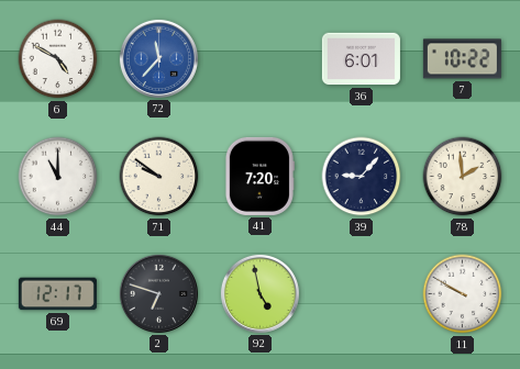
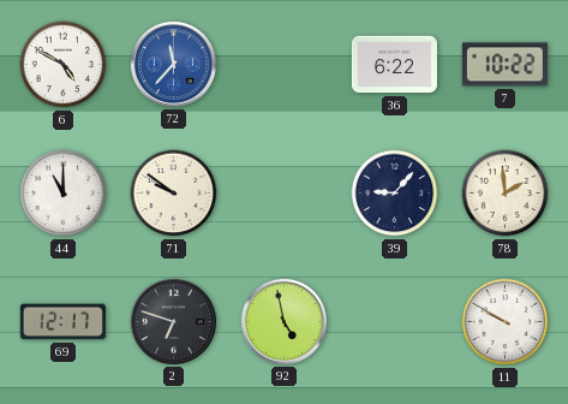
36: 6:01 -> 6:22
41: 7:20 -> none
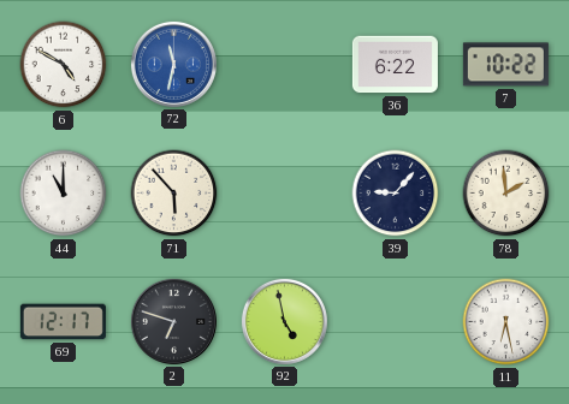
72: 11:37 -> 11:32
71: 9:51 -> 5:53
11: 9:50 -> 6:28
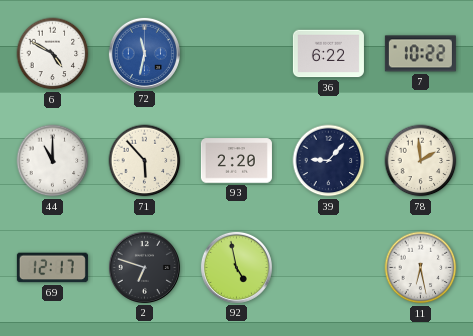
93: none -> 2:20
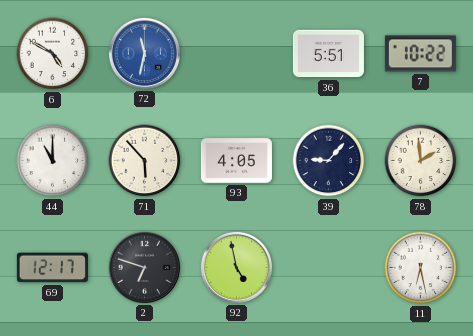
36: 6:22 -> 5:51
93: 2:20 -> 4:05
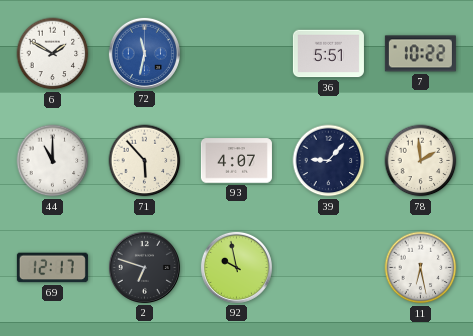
6: 4:50 -> 1:50
93: 4:05 -> 4:07
92: 4:58 -> 9:58
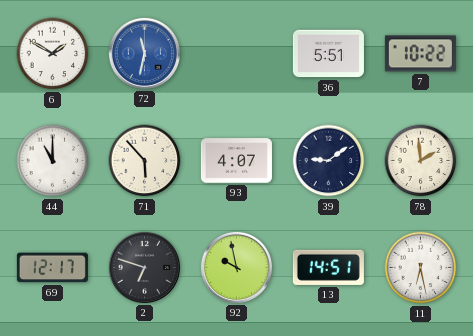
39: 9:07 -> 9:09
13: none -> 14:51
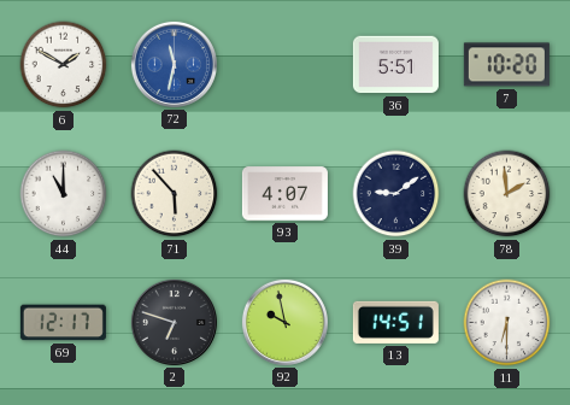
7: 10:22 -> 10:20
11: 6:28 -> 6:30
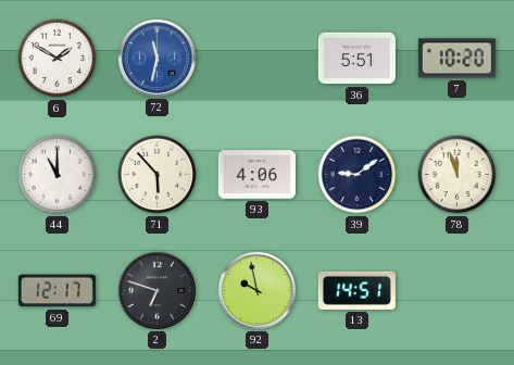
93: 4:07 -> 4:06
78: 1:59 -> 11:57
11: 6:30 -> none
